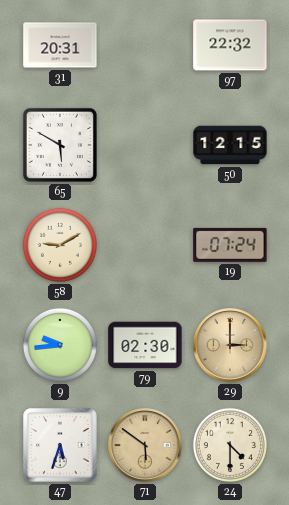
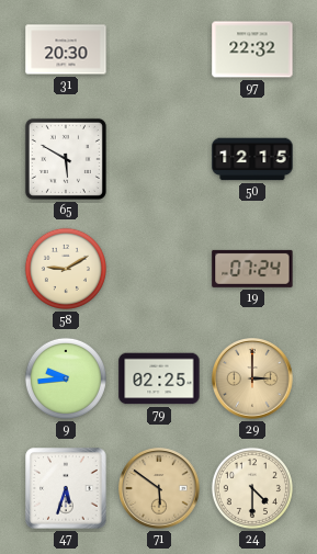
31: 20:31 -> 20:30
79: 02:30 -> 02:25
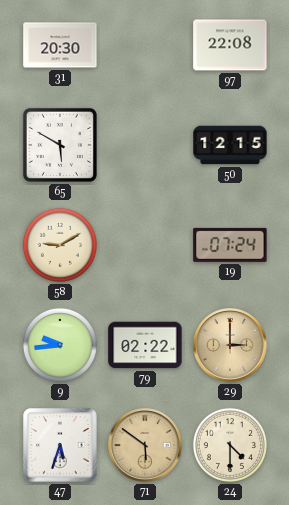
97: 22:32 -> 22:08
79: 02:25 -> 02:22
